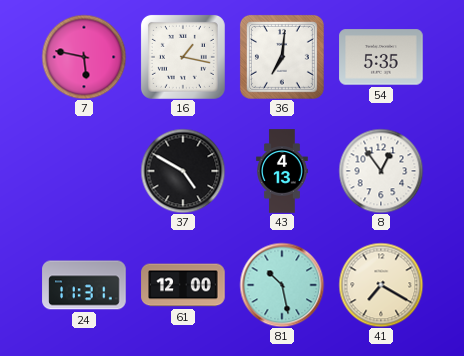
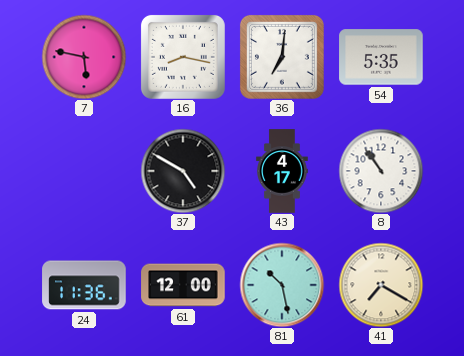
16: 1:17 -> 8:17
43: 4:13 -> 4:17
8: 12:54 -> 10:54
24: 11:31 -> 11:36
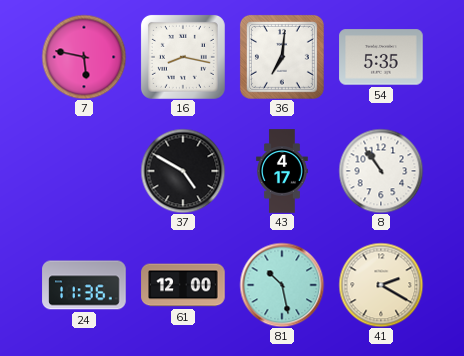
41: 7:20 -> 2:20
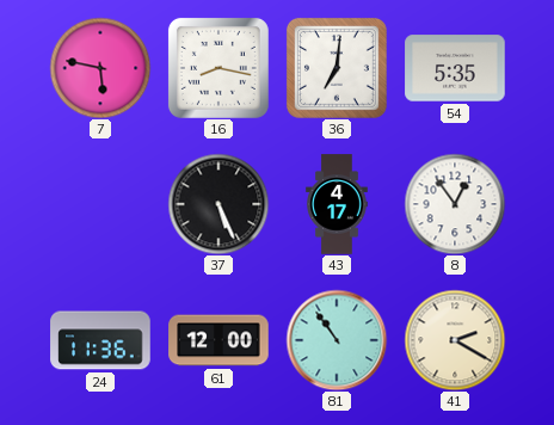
37: 4:50 -> 5:26
8: 10:54 -> 12:54
81: 10:28 -> 10:54
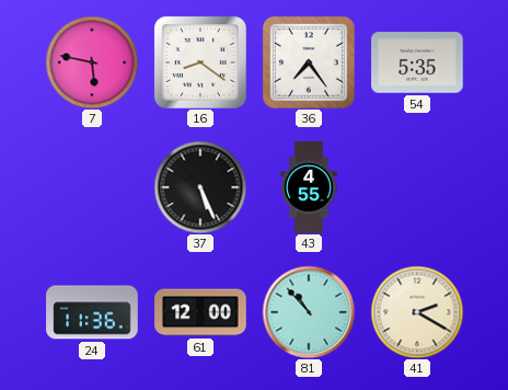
16: 8:17 -> 8:21
36: 7:01 -> 7:24
43: 4:17 -> 4:55
8: 12:54 -> none
81: 10:54 -> 10:53
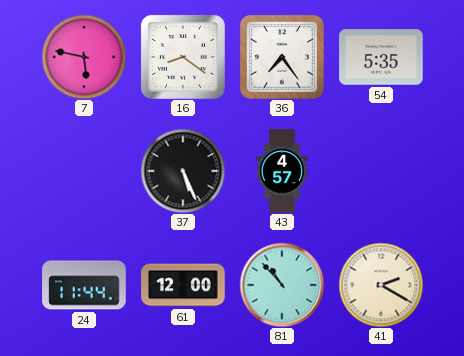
43: 4:55 -> 4:57
24: 11:36 -> 11:44
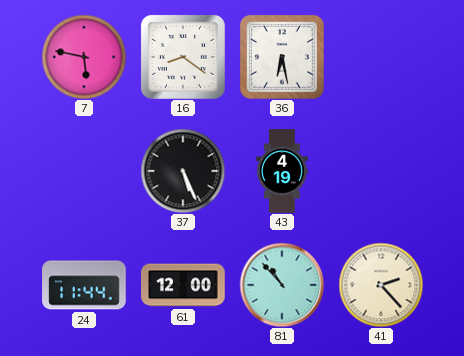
36: 7:24 -> 6:28
54: 5:35 -> none
43: 4:57 -> 4:19
41: 2:20 -> 2:23
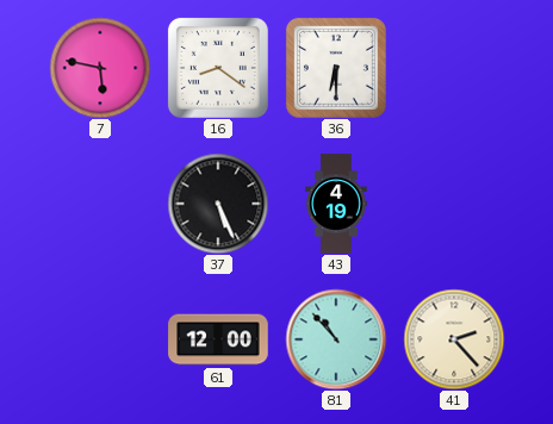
36: 6:28 -> 6:30
24: 11:44 -> none
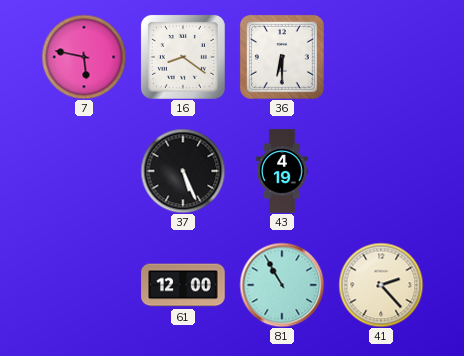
81: 10:53 -> 10:55
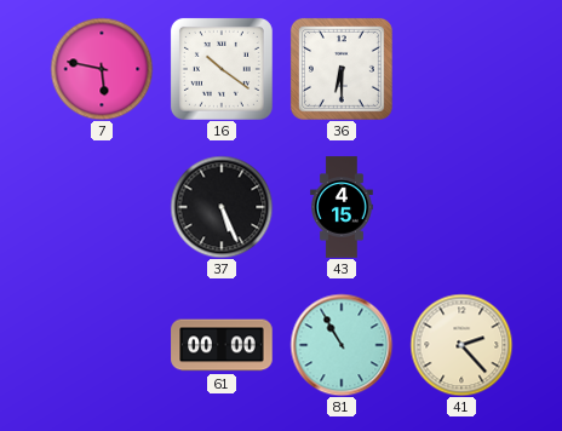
16: 8:21 -> 10:21
43: 4:19 -> 4:15
61: 12:00 -> 00:00
